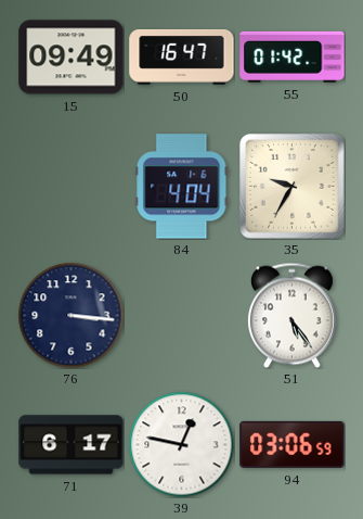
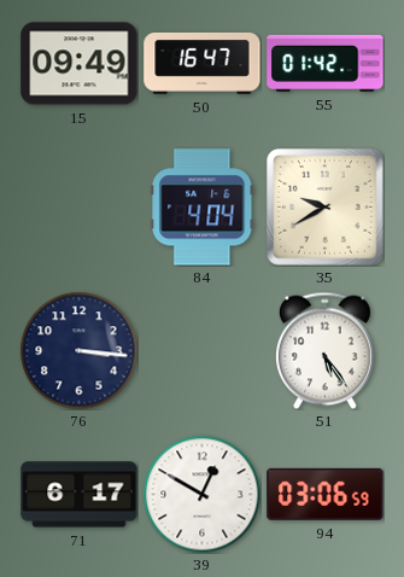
35: 9:35 -> 9:40
39: 12:47 -> 12:50
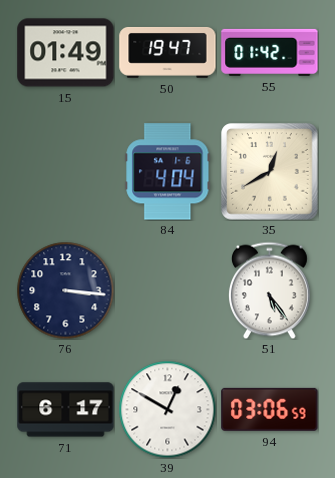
15: 09:49 -> 01:49
50: 16:47 -> 19:47
35: 9:40 -> 12:40
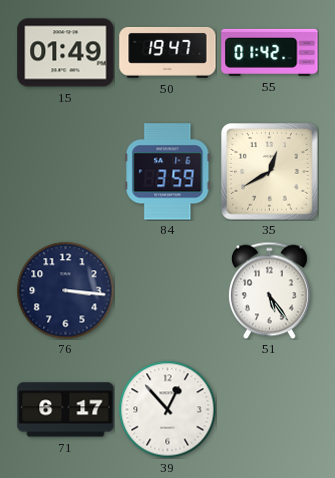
84: 4:04 -> 3:59
39: 12:50 -> 12:53
94: 03:06 -> none
